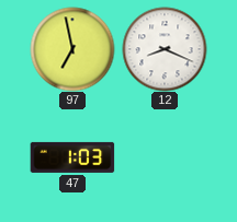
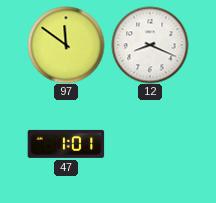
97: 6:58 -> 11:51
47: 1:03 -> 1:01
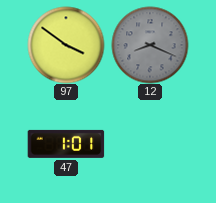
97: 11:51 -> 3:51
12 dial: white -> grey
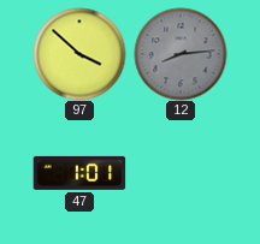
97: 3:51 -> 3:52
12: 8:19 -> 8:14
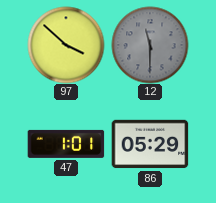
12: 8:14 -> 11:30
86: none -> 05:29
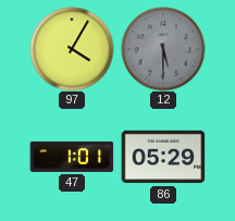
97: 3:52 -> 4:05
12: 11:30 -> 5:30
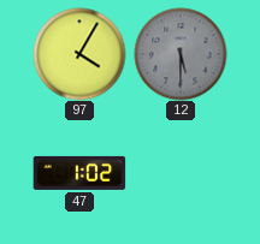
47: 1:01 -> 1:02
86: 05:29 -> none
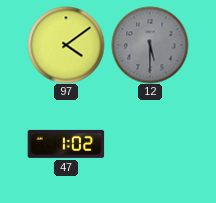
97: 4:05 -> 4:09
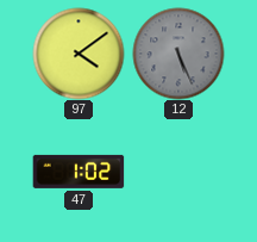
12: 5:30 -> 5:26
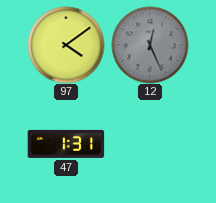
12: 5:26 -> 12:26
47: 1:02 -> 1:31
